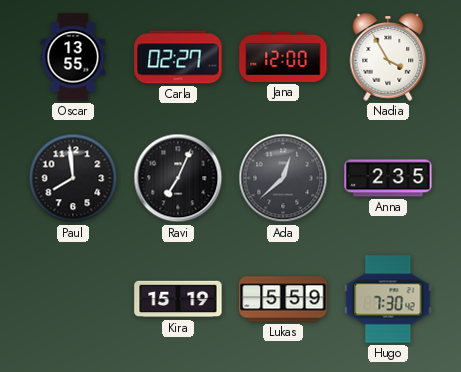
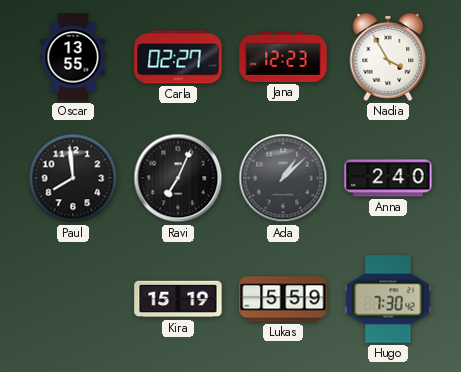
Jana: 12:00 -> 12:23
Ada: 12:38 -> 1:08
Anna: 2:35 -> 2:40
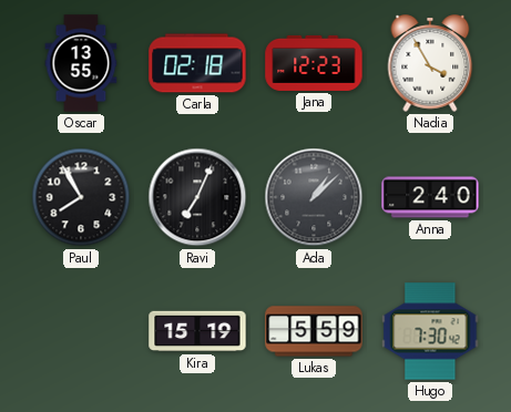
Carla: 02:27 -> 02:18
Paul: 7:59 -> 7:55
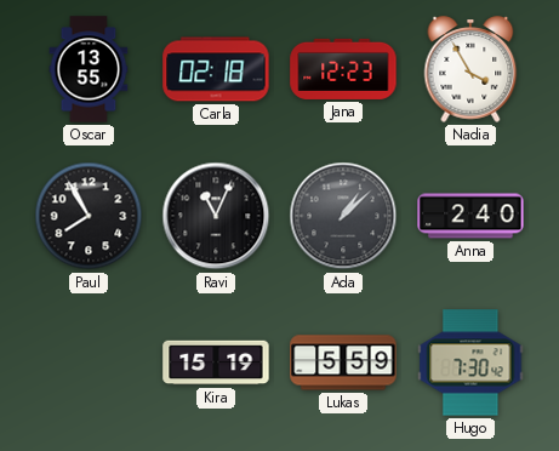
Ravi: 7:04 -> 11:04
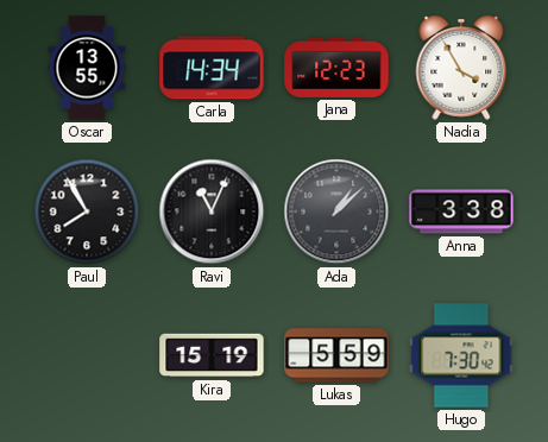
Carla: 02:18 -> 14:34
Anna: 2:40 -> 3:38
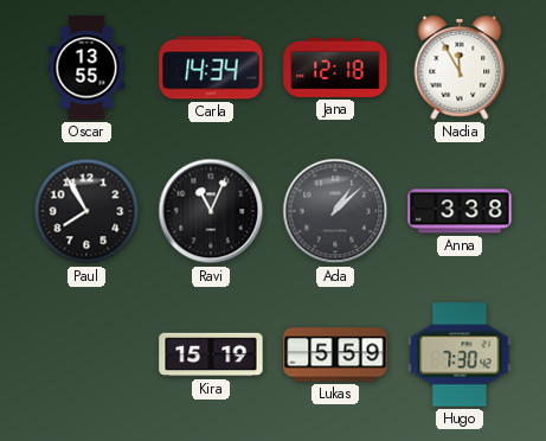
Jana: 12:23 -> 12:18
Nadia: 3:55 -> 11:55
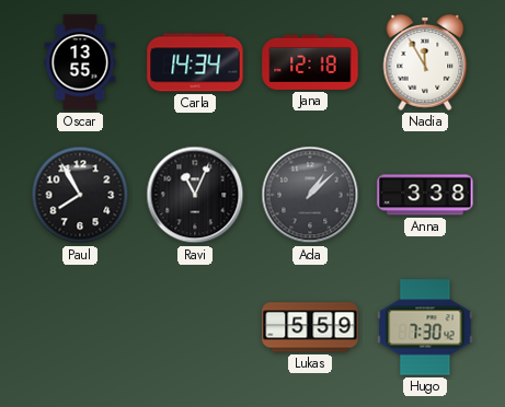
Kira: 15:19 -> none
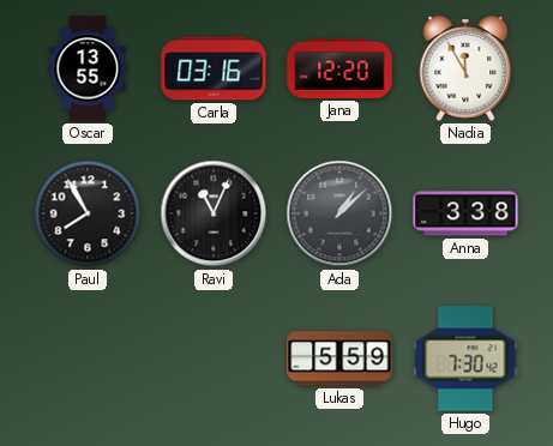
Carla: 14:34 -> 03:16
Jana: 12:18 -> 12:20
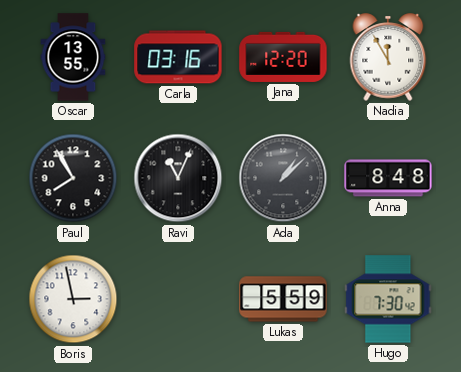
Anna: 3:38 -> 8:48
Boris: none -> 2:58
